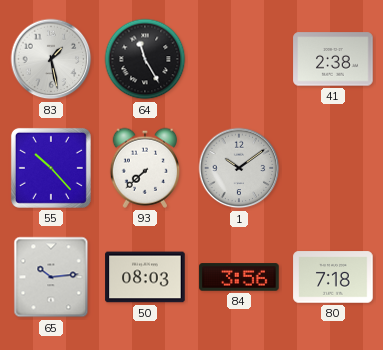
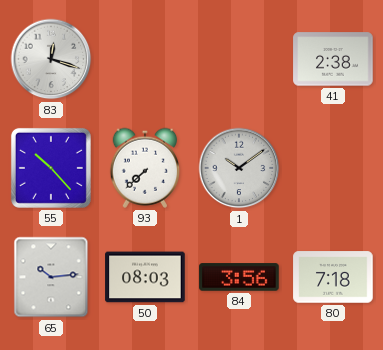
83: 1:28 -> 12:18
64: 11:25 -> none
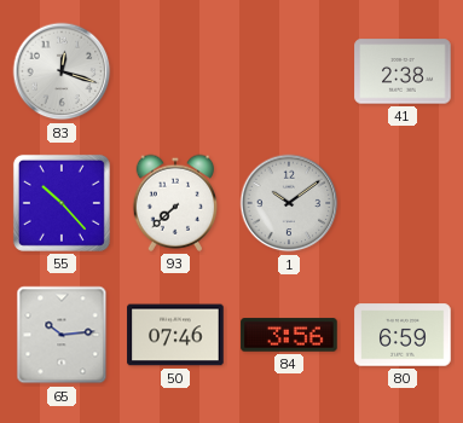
50: 08:03 -> 07:46
80: 7:18 -> 6:59
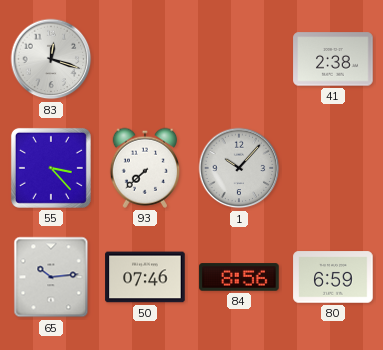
55: 10:23 -> 3:23
1: 10:09 -> 10:07
84: 3:56 -> 8:56
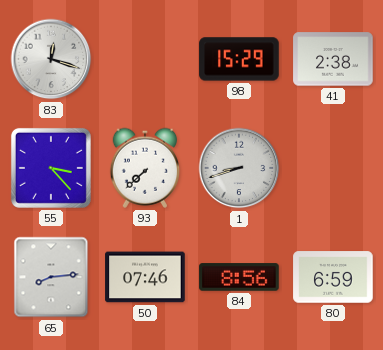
98: none -> 15:29
1: 10:07 -> 8:42
65: 10:14 -> 8:14
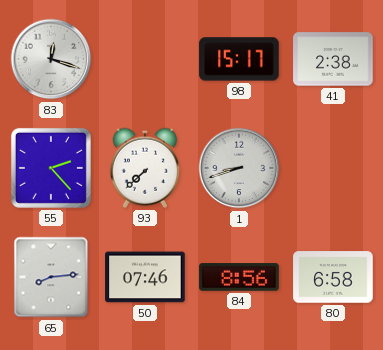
98: 15:29 -> 15:17
55: 3:23 -> 2:23
80: 6:59 -> 6:58
